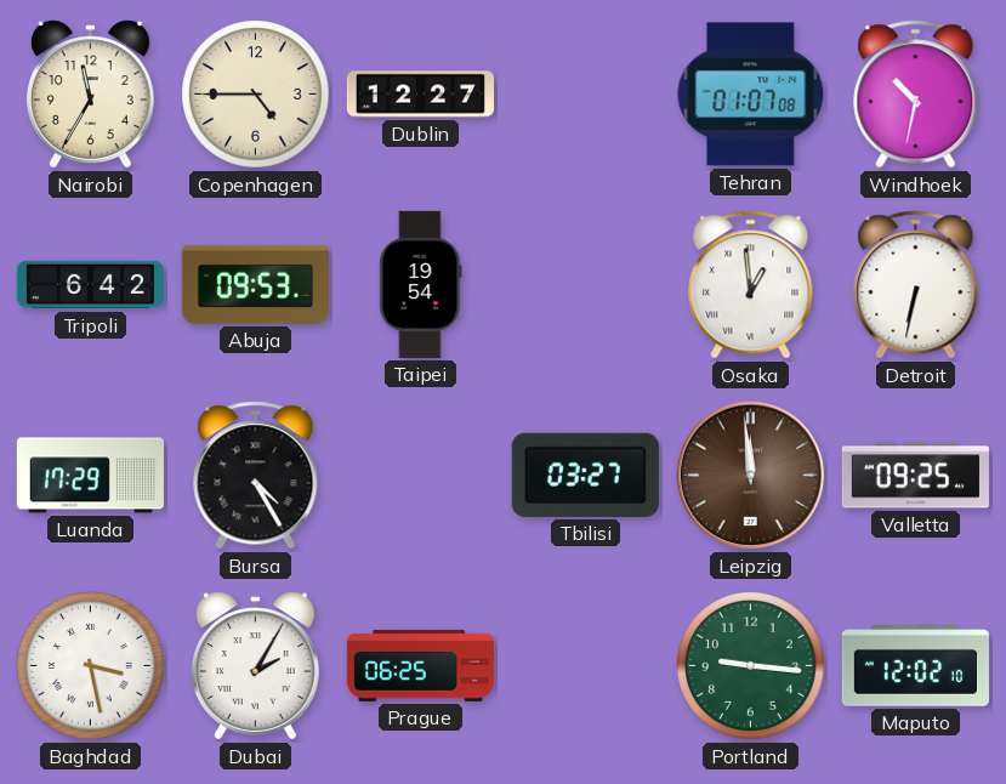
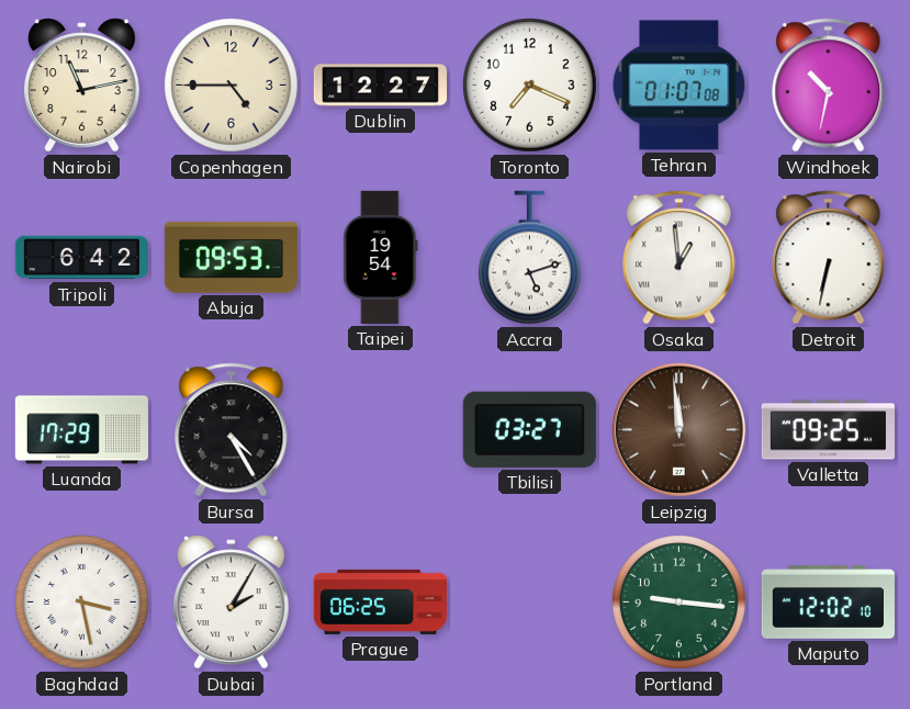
Nairobi: 11:35 -> 11:13
Toronto: none -> 7:19
Accra: none -> 5:12
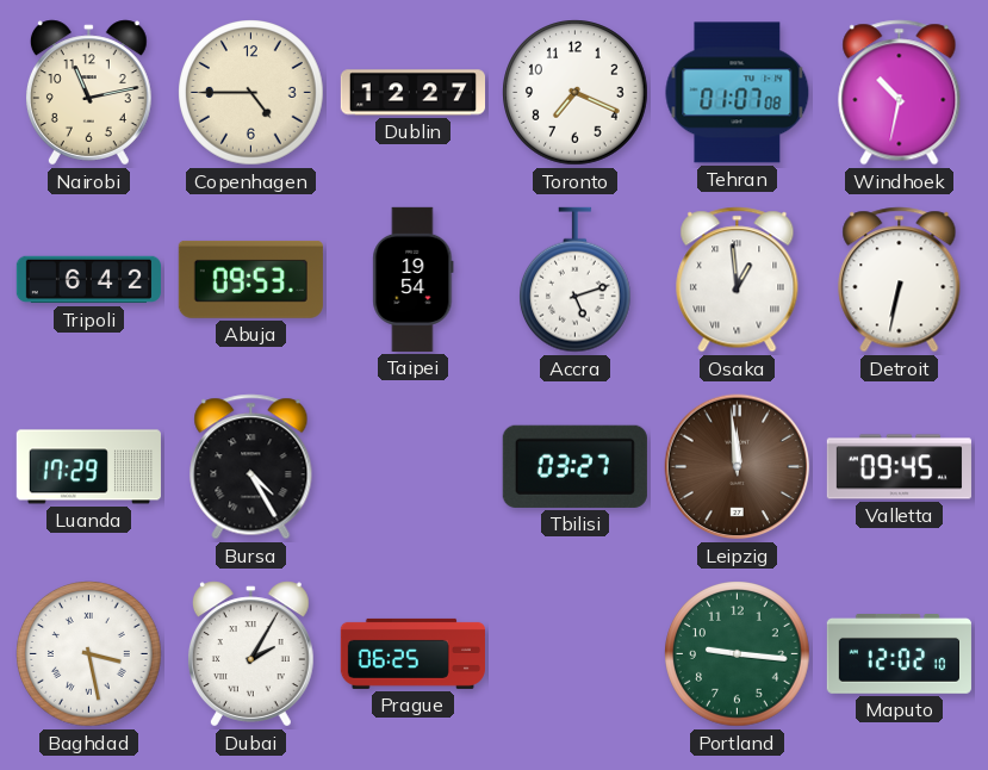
Valletta: 09:25 -> 09:45
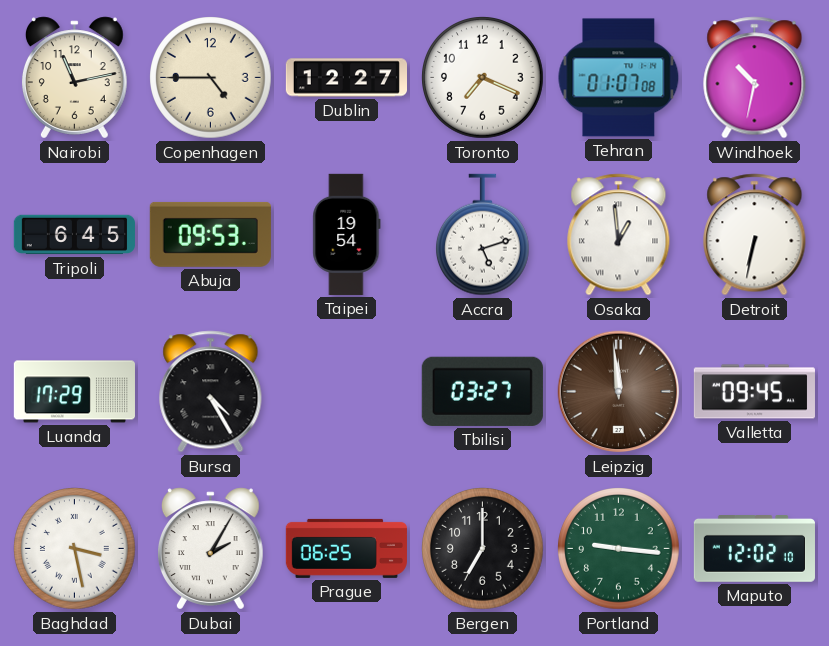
Tripoli: 6:42 -> 6:45
Bergen: none -> 7:00
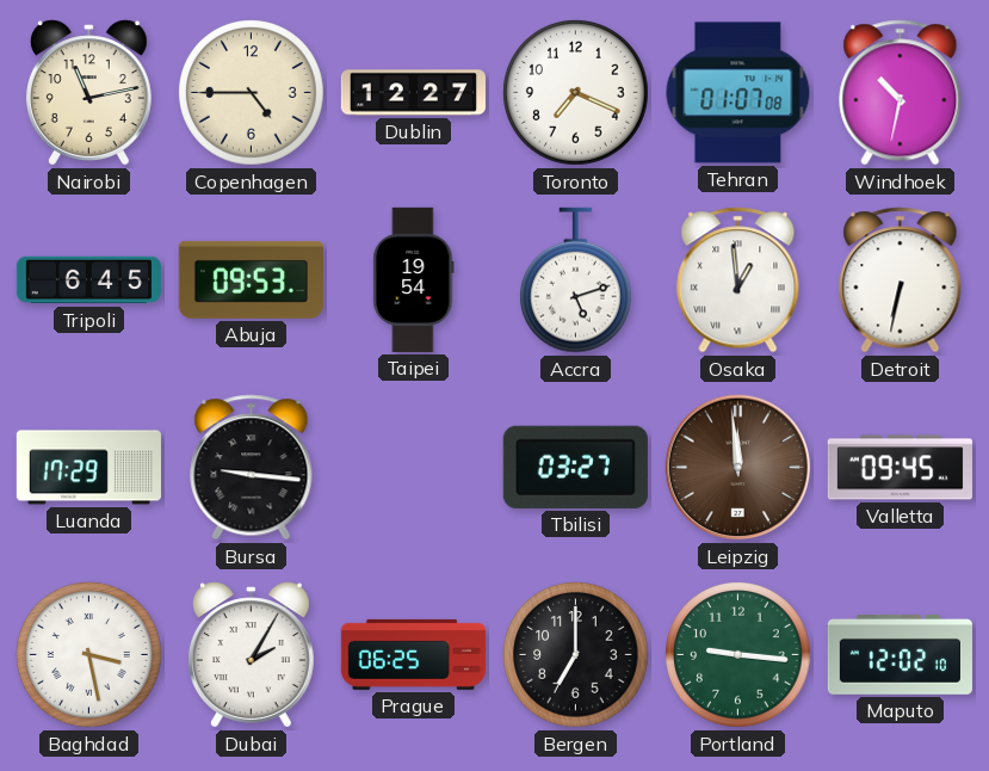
Bursa: 4:25 -> 9:16
